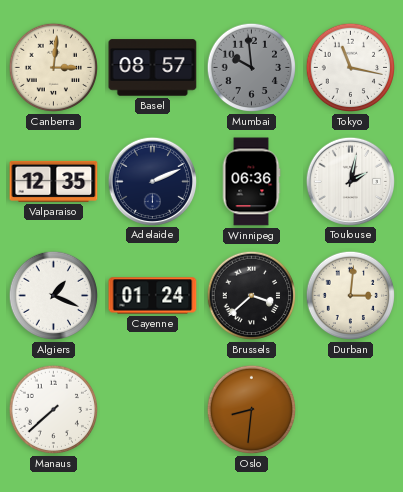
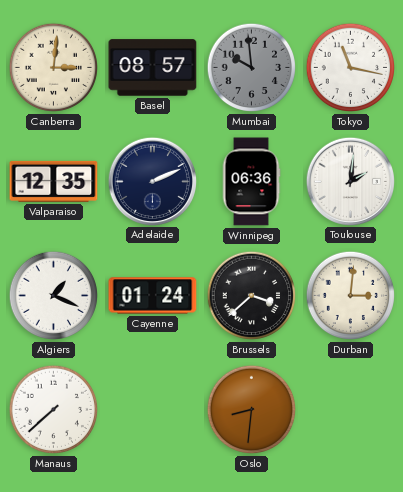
Toulouse: 2:02 -> 2:01
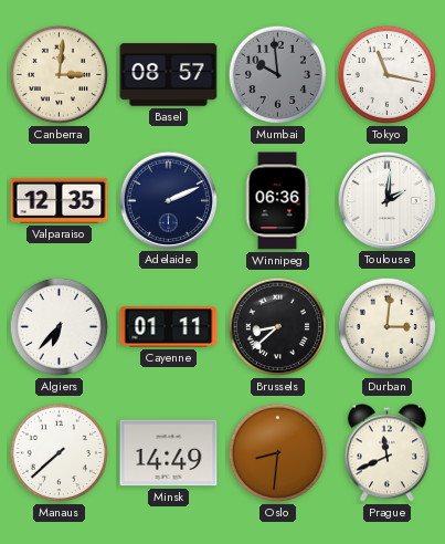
Algiers: 1:19 -> 6:37
Cayenne: 01:24 -> 01:11
Brussels: 3:38 -> 8:38
Minsk: none -> 14:49
Prague: none -> 11:41
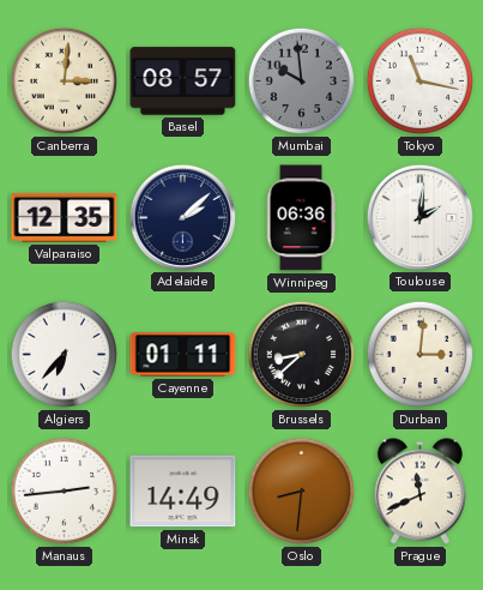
Adelaide: 2:11 -> 2:08
Manaus: 7:38 -> 2:44
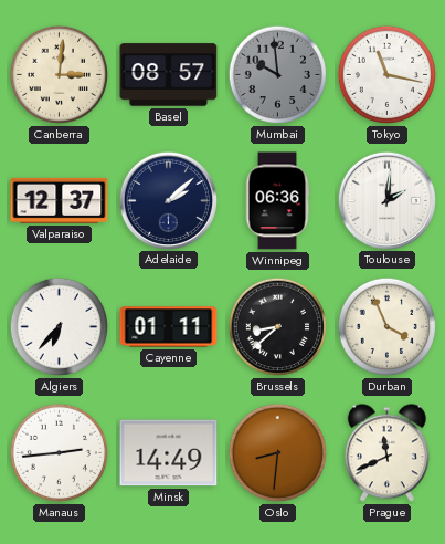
Valparaiso: 12:35 -> 12:37
Durban: 3:01 -> 3:56
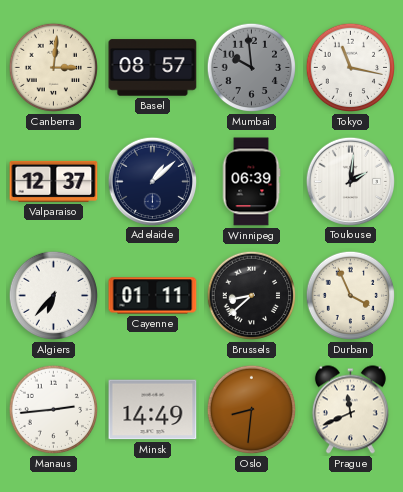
Adelaide: 2:08 -> 1:08
Winnipeg: 06:36 -> 06:39
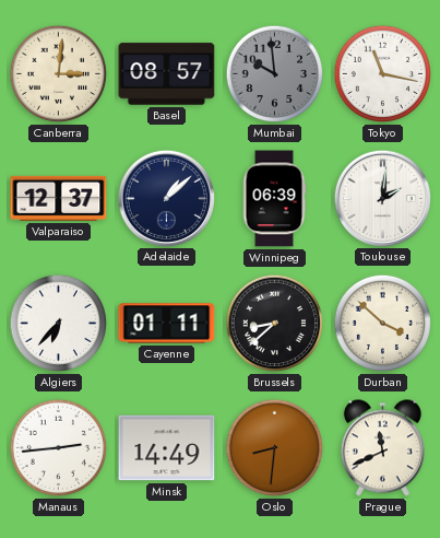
Durban: 3:56 -> 3:52
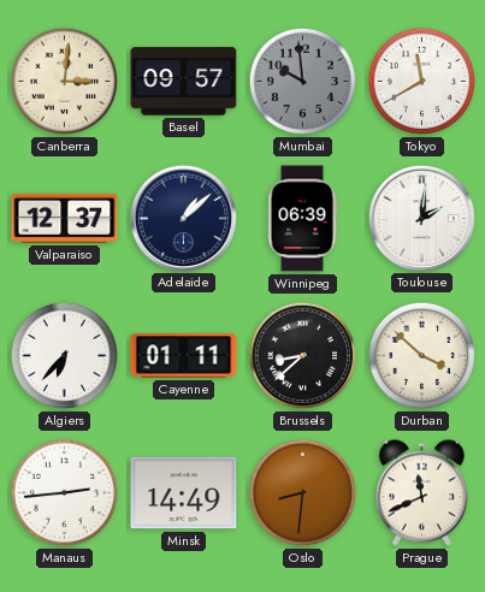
Basel: 08:57 -> 09:57
Tokyo: 11:17 -> 11:40
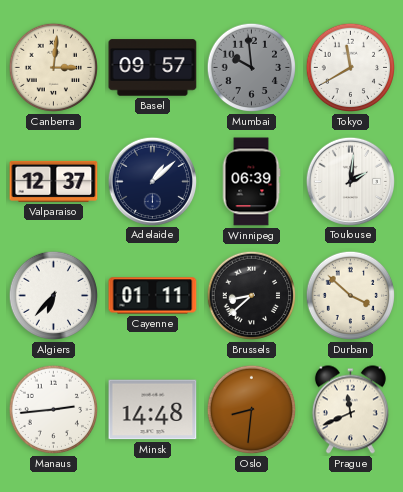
Minsk: 14:49 -> 14:48
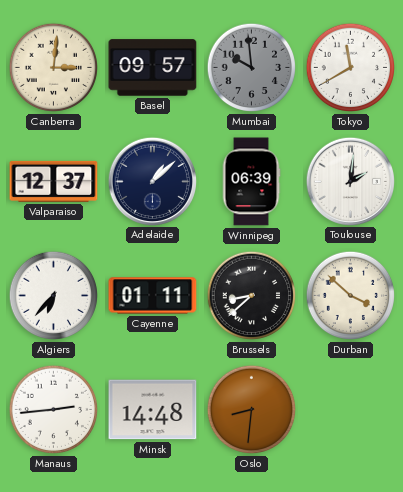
Prague: 11:41 -> none
